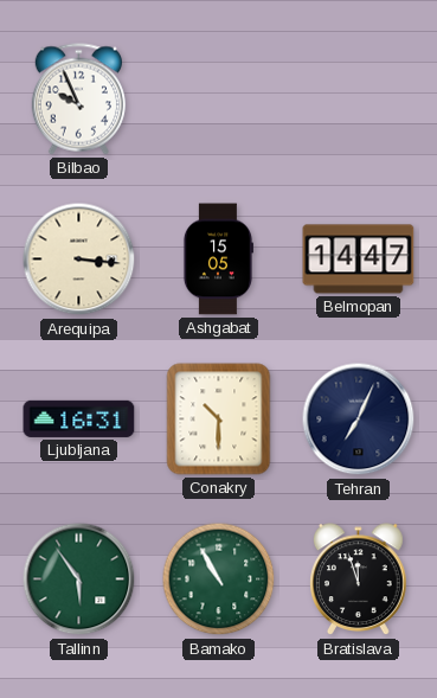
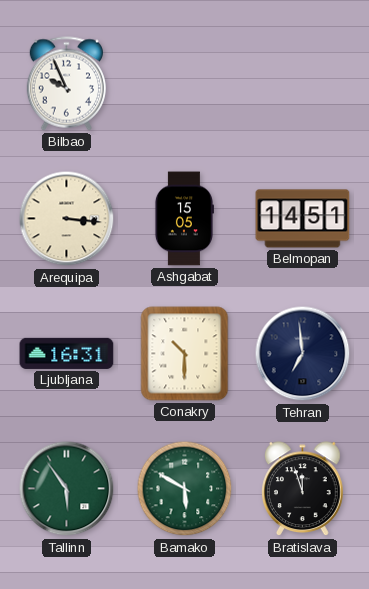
Belmopan: 14:47 -> 14:51
Tehran: 7:04 -> 6:59
Bamako: 10:55 -> 5:50
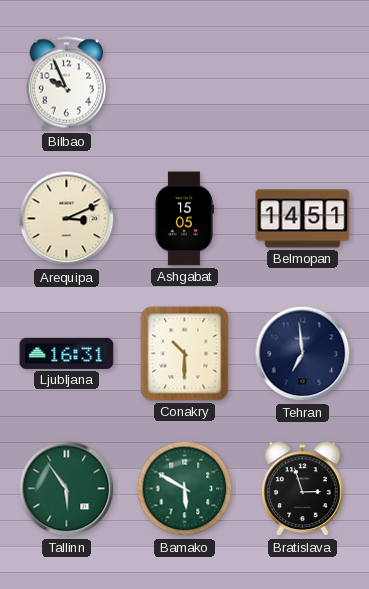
Arequipa: 3:16 -> 3:11
Bratislava: 11:57 -> 2:57
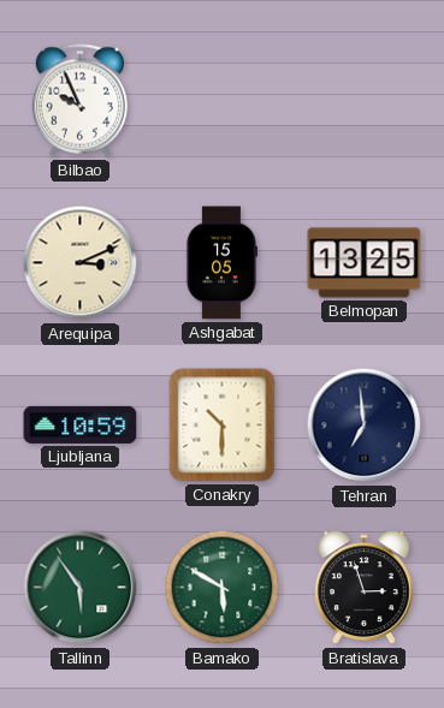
Belmopan: 14:51 -> 13:25
Ljubljana: 16:31 -> 10:59
